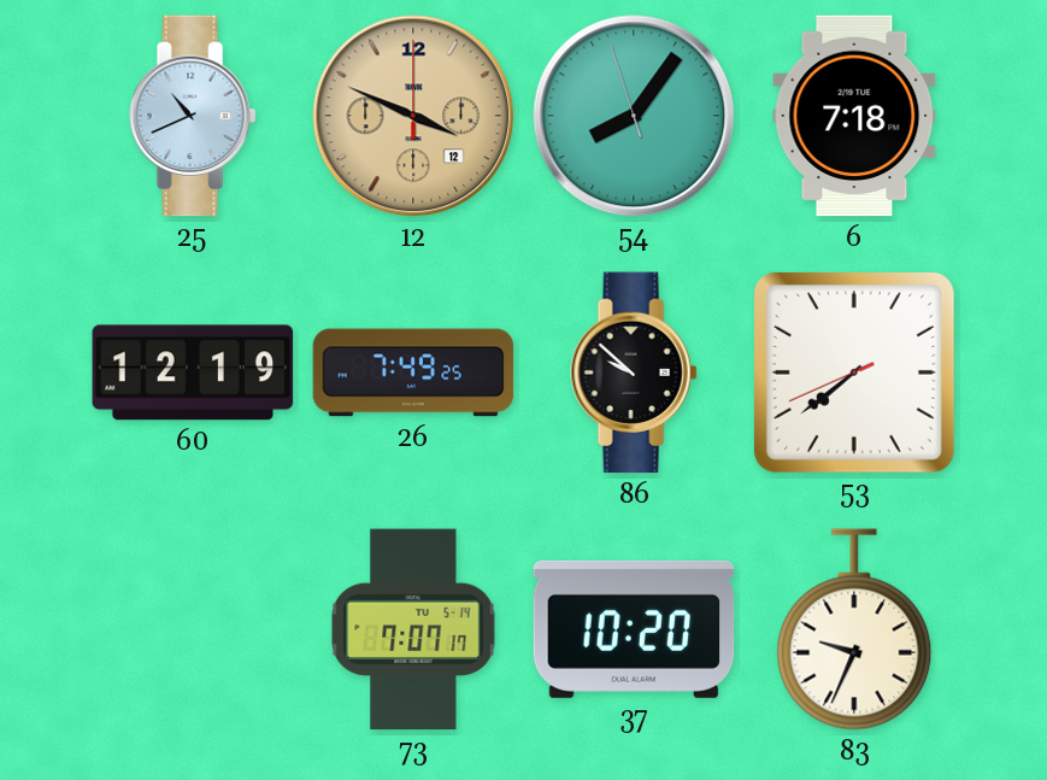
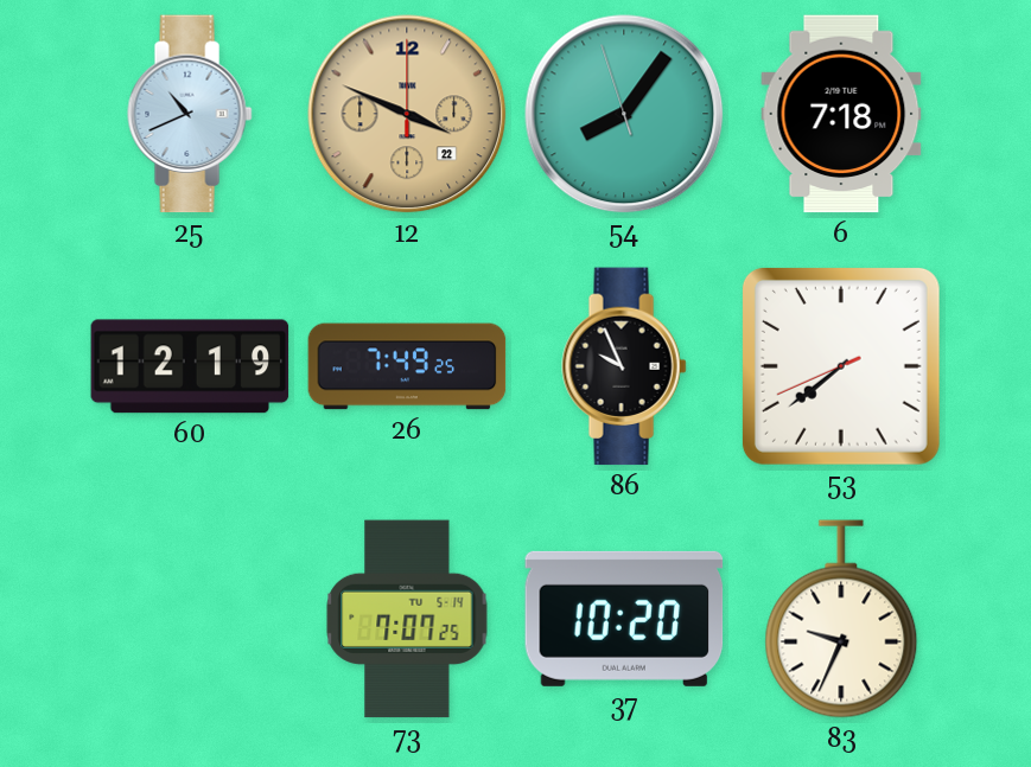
12 date: 12 -> 22
86: 9:52 -> 9:56
73: 7:07:17 -> 7:07:25
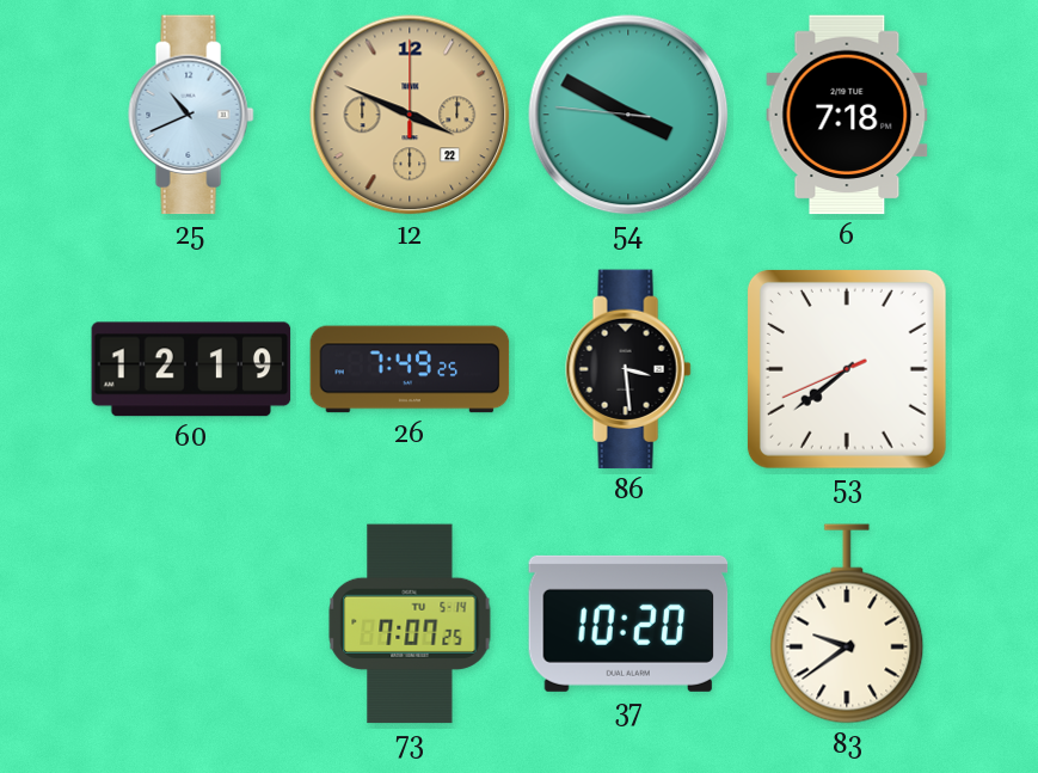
54: 8:05 -> 3:49
86: 9:56 -> 3:29
83: 9:34 -> 9:39
